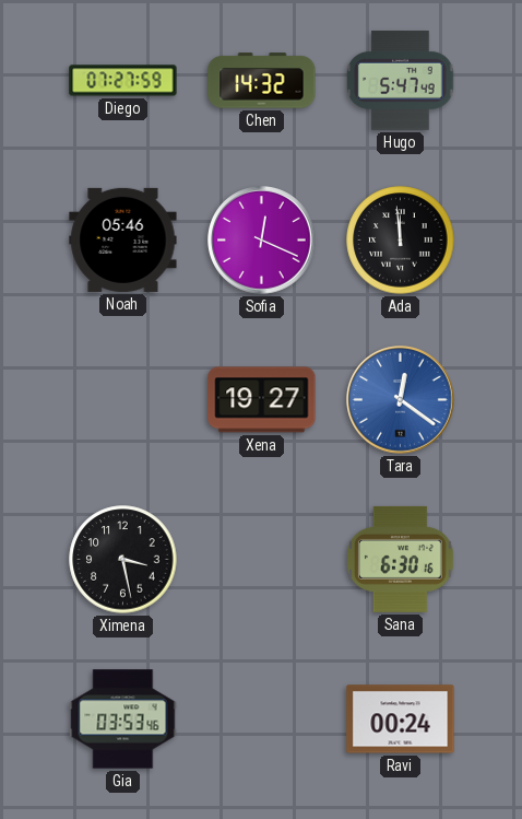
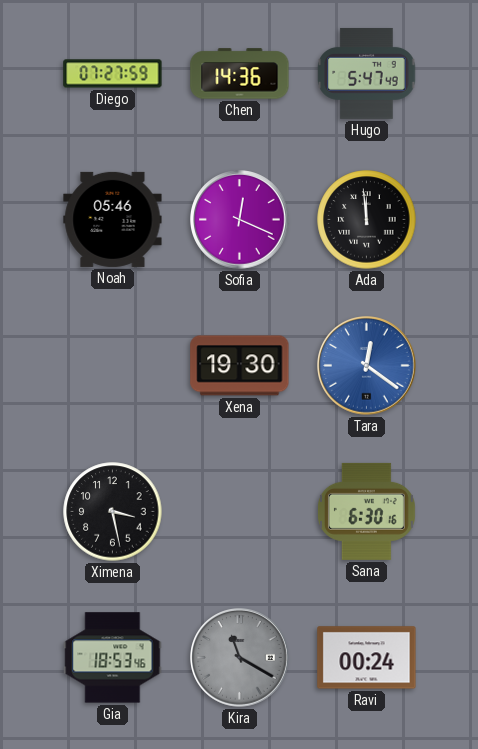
Chen: 14:32 -> 14:36
Xena: 19:27 -> 19:30
Gia: 03:53 -> 18:53
Kira: none -> 11:20
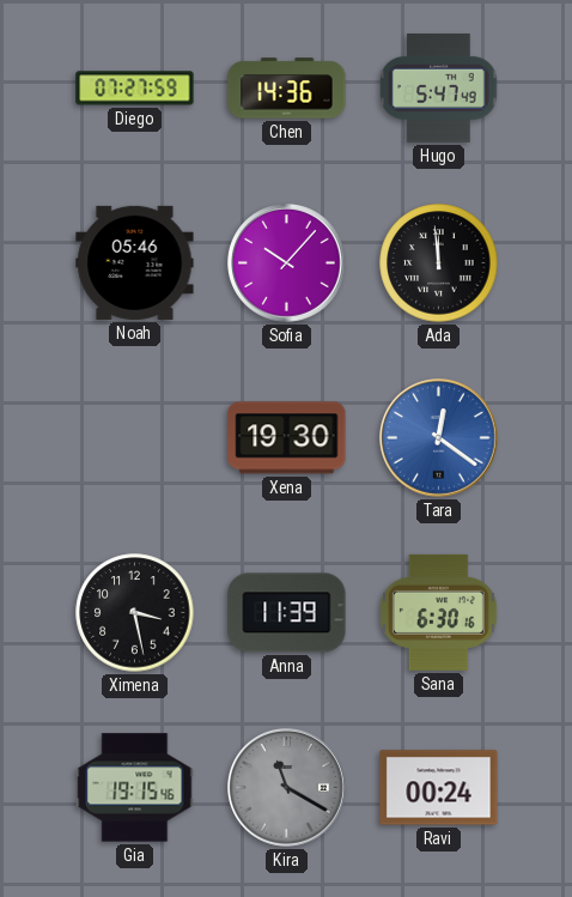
Sofia: 12:19 -> 10:07
Anna: none -> 11:39
Gia: 18:53 -> 19:15
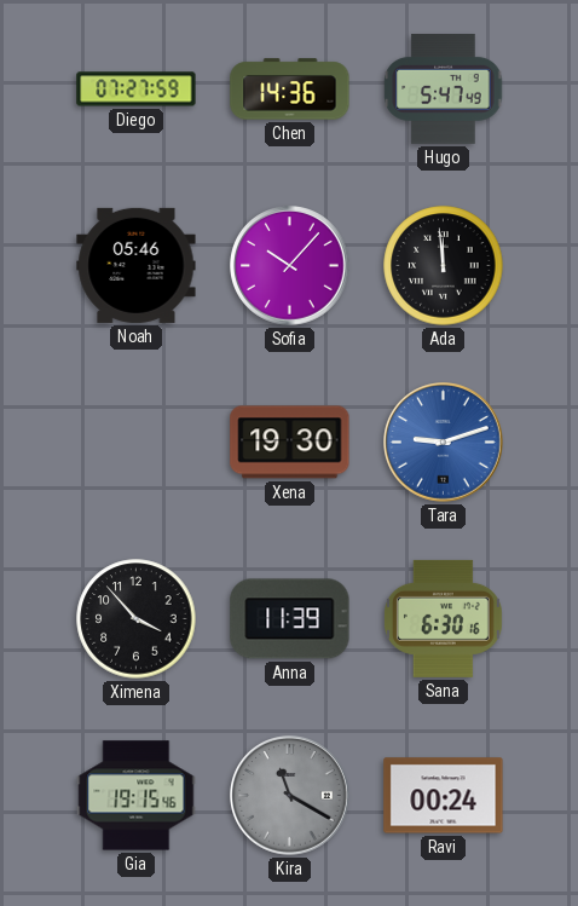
Tara: 12:21 -> 9:12
Ximena: 3:28 -> 3:53
